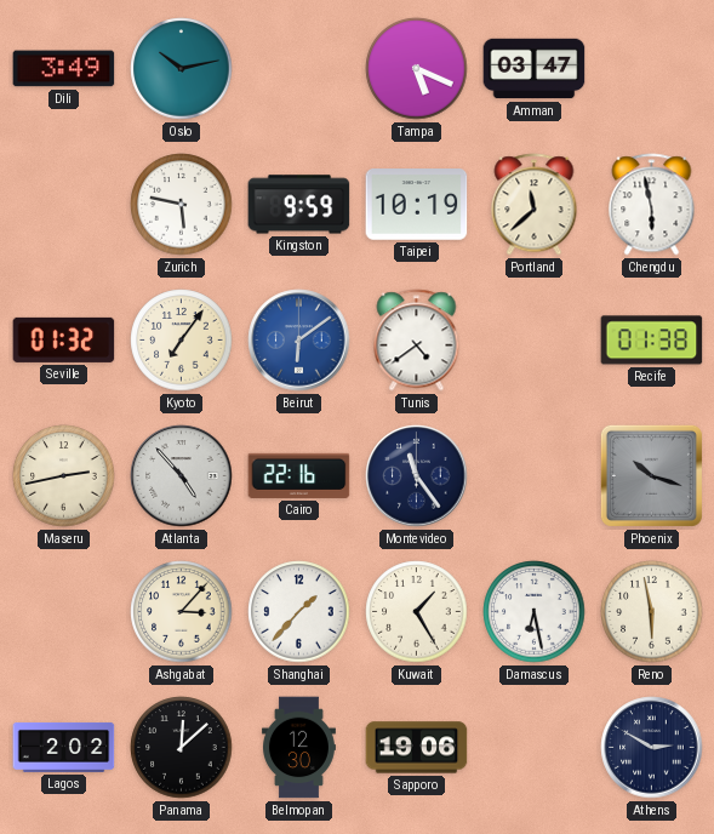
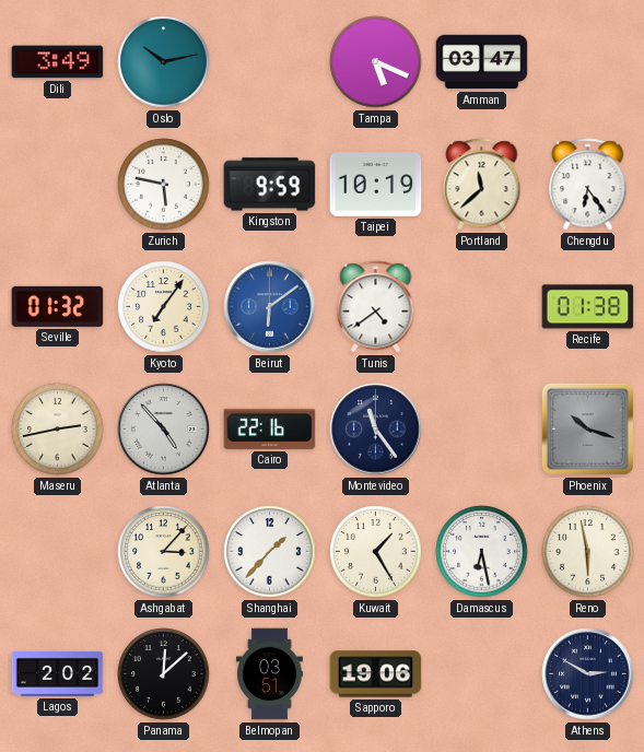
Chengdu: 5:58 -> 6:24
Belmopan: 12:30 -> 03:51
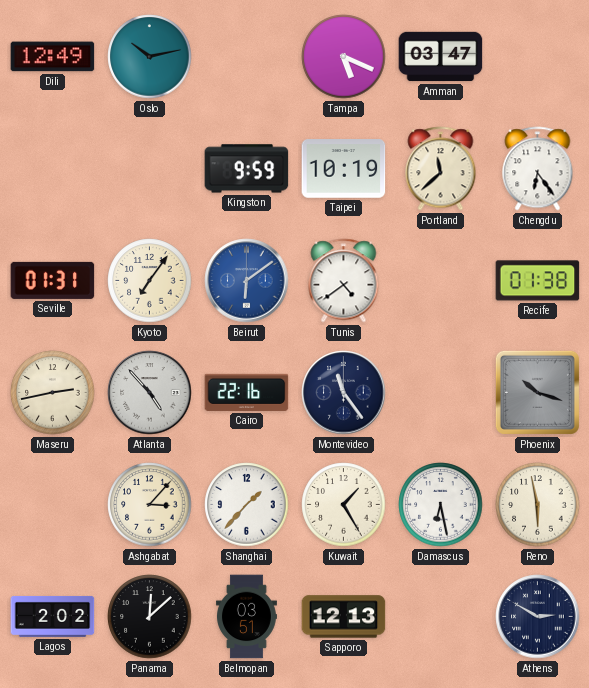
Dili: 3:49 -> 12:49
Zurich: 5:47 -> none
Seville: 01:32 -> 01:31
Sapporo: 19:06 -> 12:13
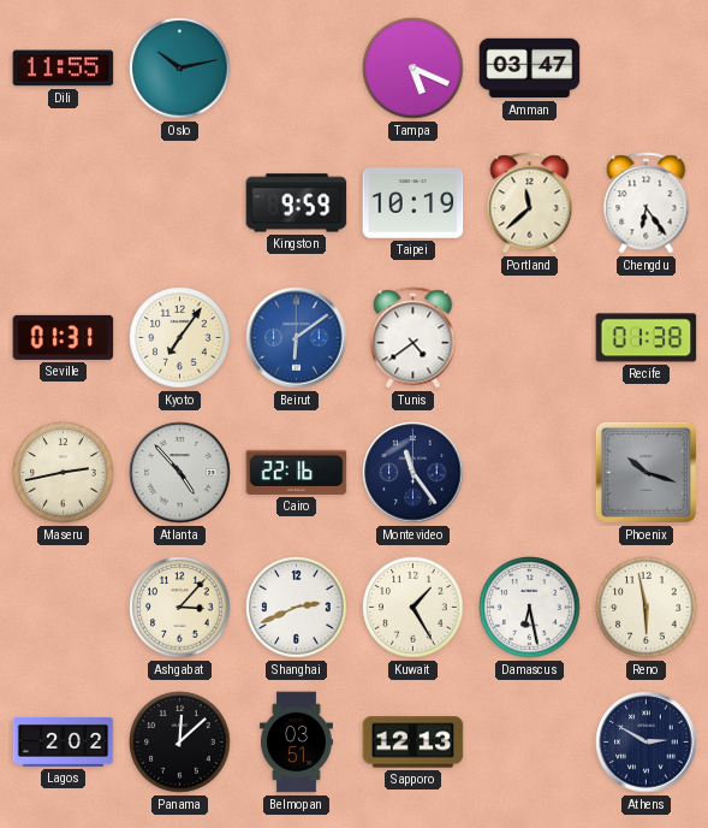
Dili: 12:49 -> 11:55
Shanghai: 1:37 -> 2:41
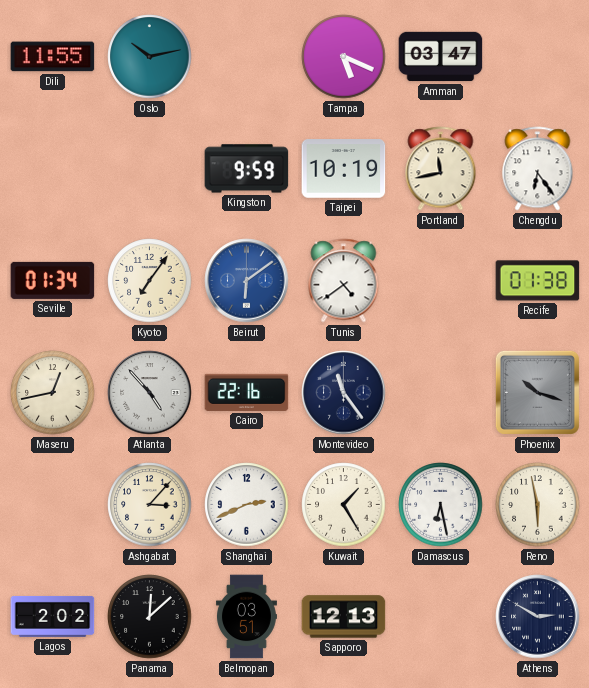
Portland: 11:38 -> 11:43
Seville: 01:31 -> 01:34
Maseru: 2:43 -> 12:43
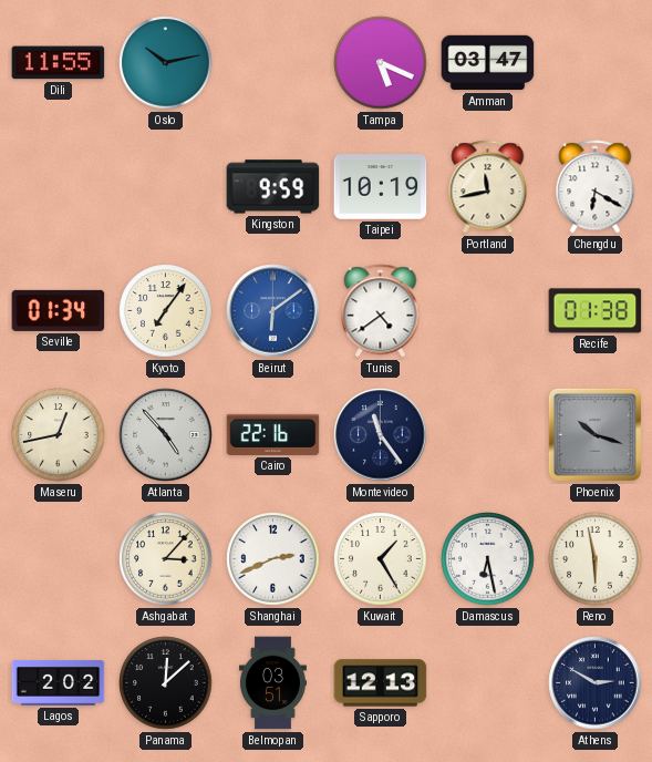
Chengdu: 6:24 -> 6:20
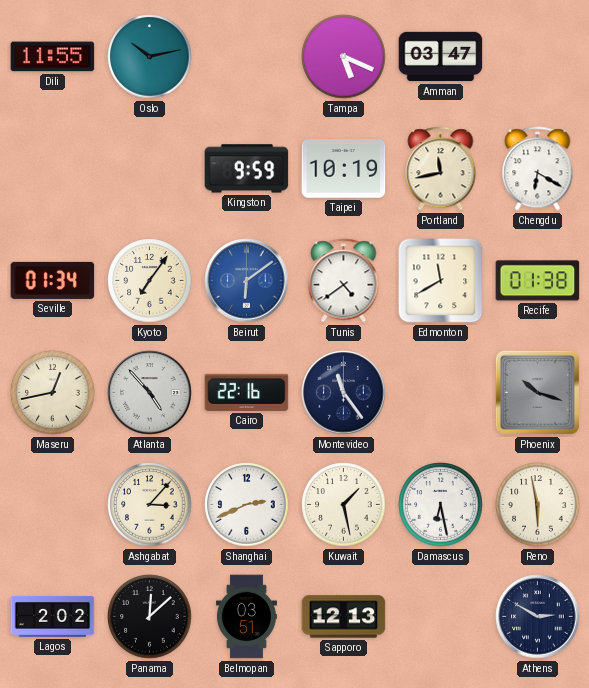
Edmonton: none -> 11:40
Kuwait: 1:25 -> 1:28
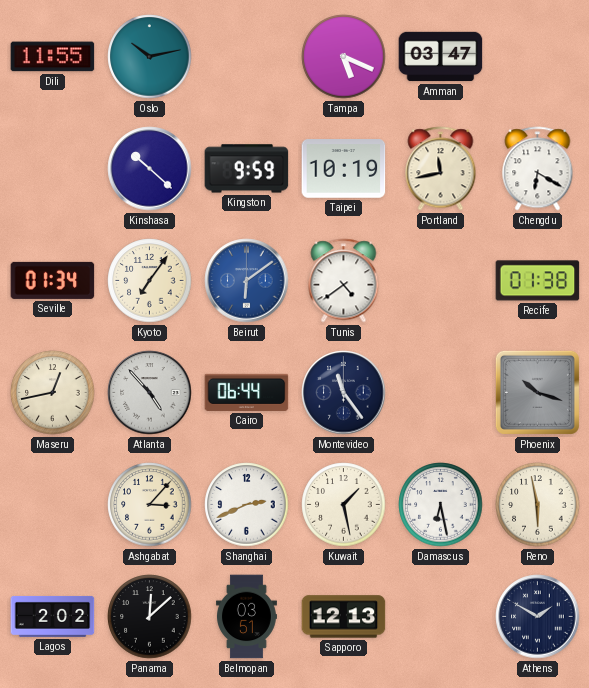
Kinshasa: none -> 10:22
Edmonton: 11:40 -> none
Cairo: 22:16 -> 06:44
Athens: 2:50 -> 1:50
